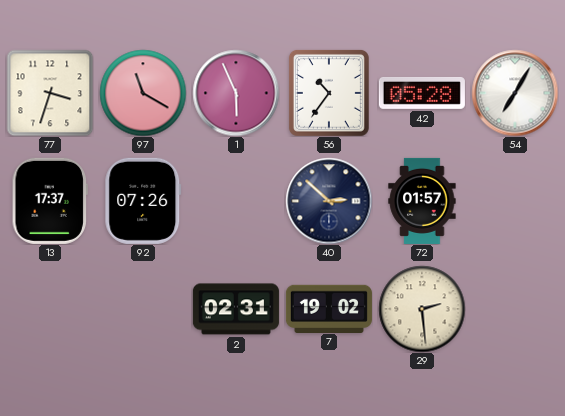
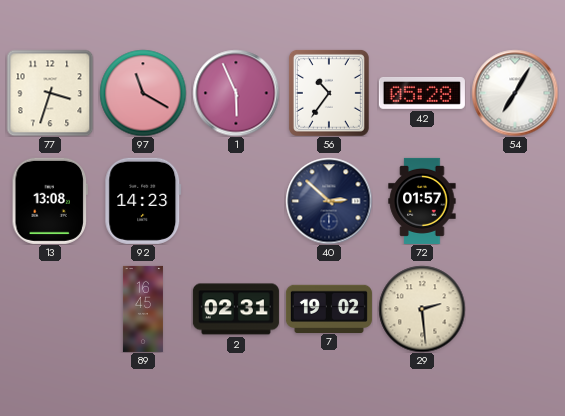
13: 17:37 -> 13:08
92: 07:26 -> 14:23
89: none -> 16:45
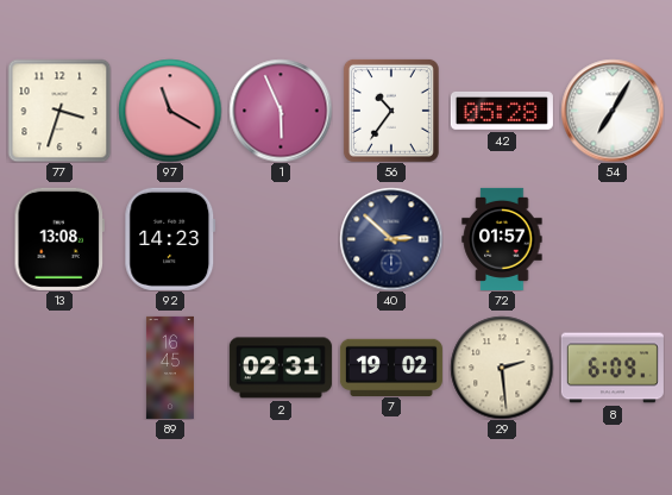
8: none -> 6:09
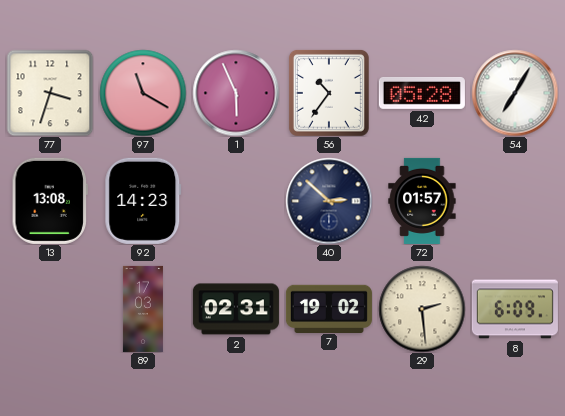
89: 16:45 -> 17:03
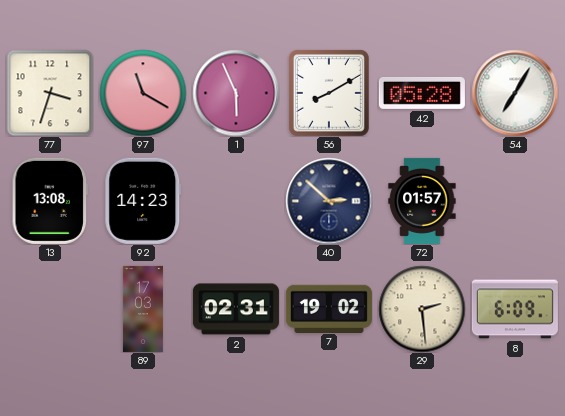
56: 10:36 -> 8:10
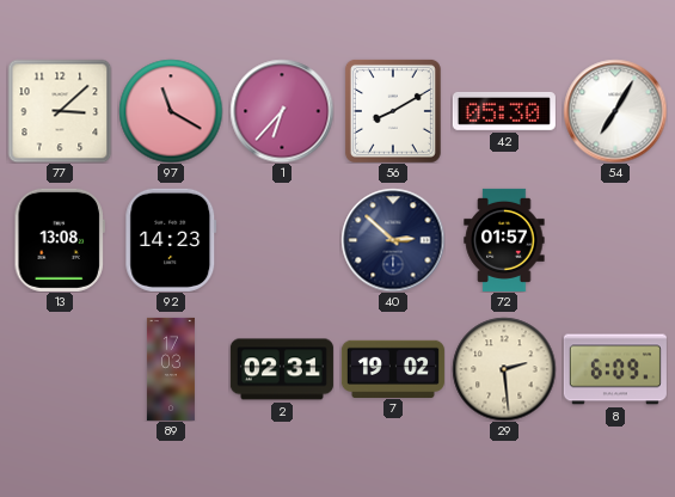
77: 3:33 -> 3:08
1: 5:56 -> 6:37
42: 05:28 -> 05:30
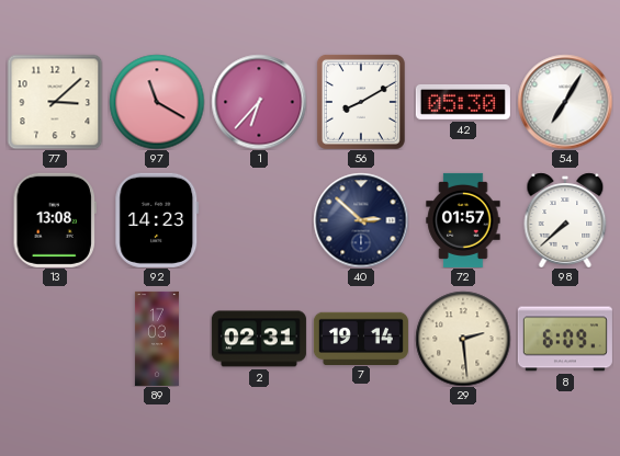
98: none -> 7:38
7: 19:02 -> 19:14
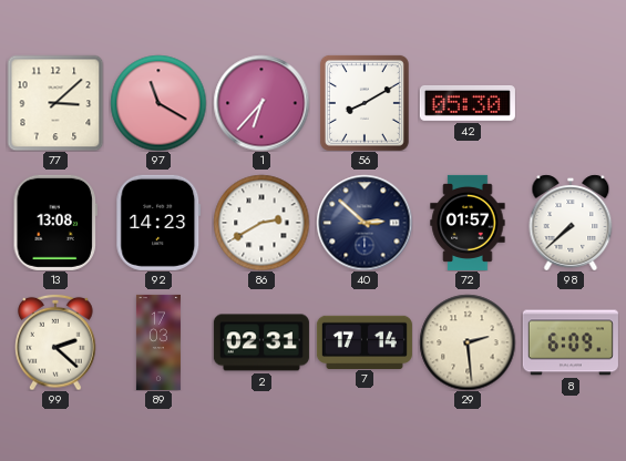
54: 7:05 -> none
86: none -> 2:40
99: none -> 2:22
7: 19:14 -> 17:14
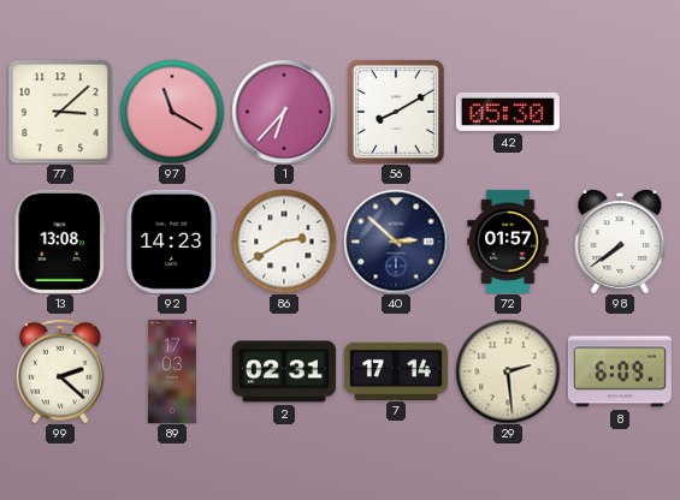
98: 7:38 -> 7:39
